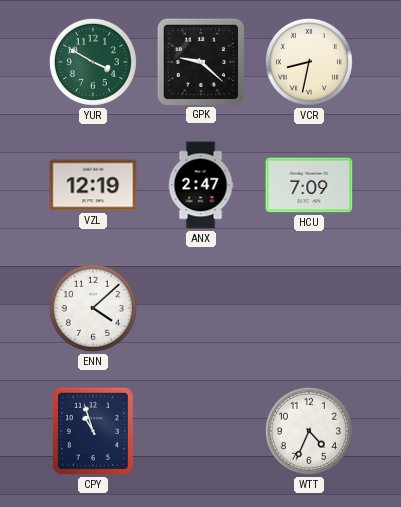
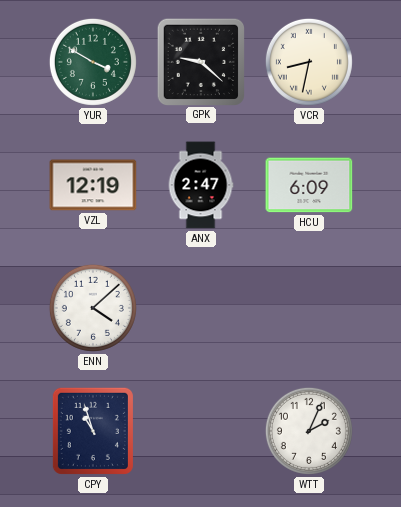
HCU: 7:09 -> 6:09
WTT: 4:34 -> 2:04
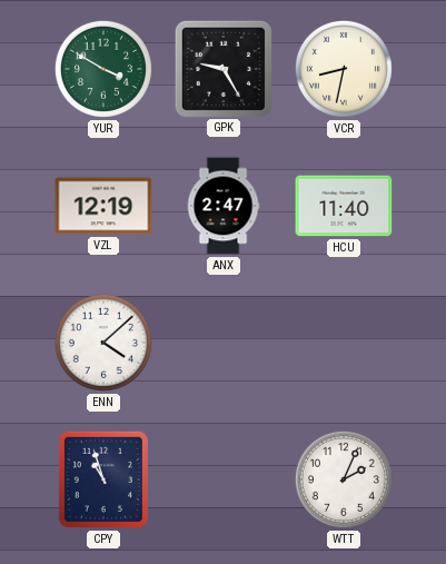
GPK: 9:22 -> 9:25
HCU: 6:09 -> 11:40
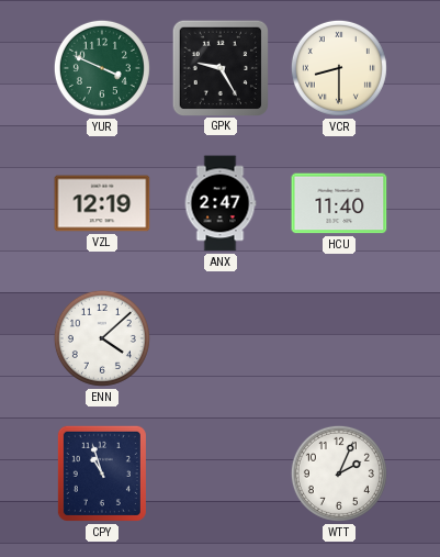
YUR: 3:50 -> 3:49
VCR: 8:32 -> 8:30
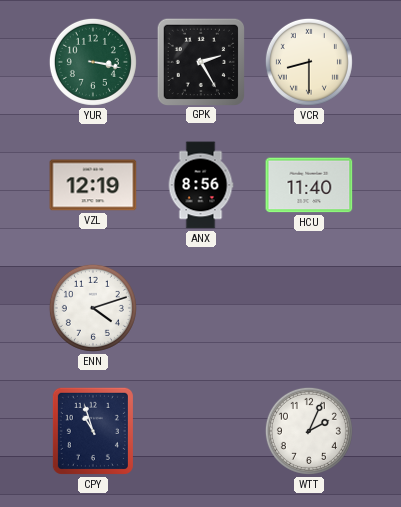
YUR: 3:49 -> 3:17
GPK: 9:25 -> 2:25
ANX: 2:47 -> 8:56
ENN: 4:08 -> 4:12
